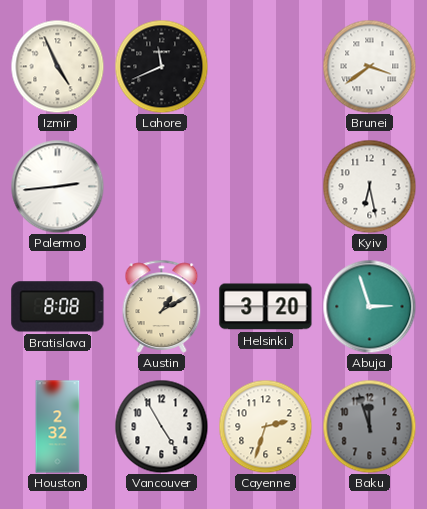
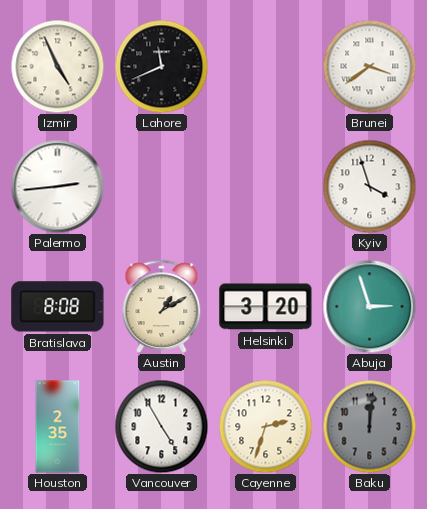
Kyiv: 6:28 -> 3:57
Houston: 2:32 -> 2:35
Baku: 11:57 -> 12:01
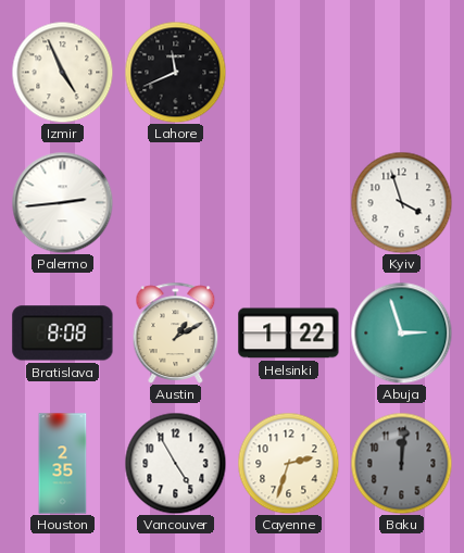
Brunei: 3:39 -> none
Helsinki: 3:20 -> 1:22
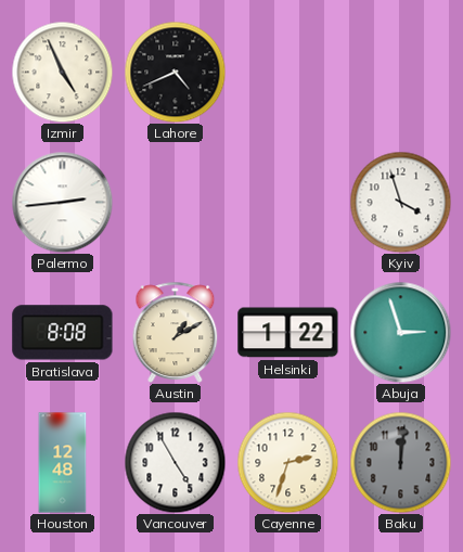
Lahore: 11:41 -> 4:41
Houston: 2:35 -> 12:48
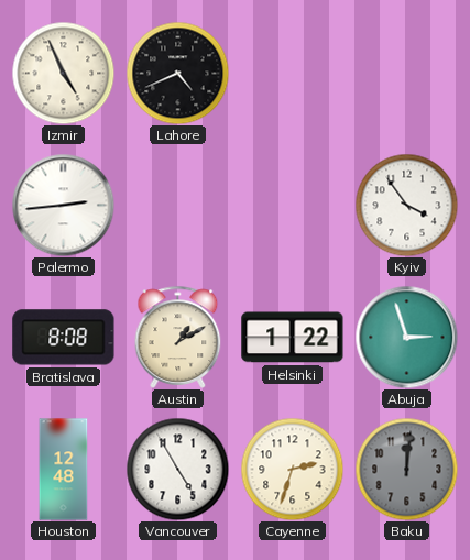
Kyiv: 3:57 -> 3:54
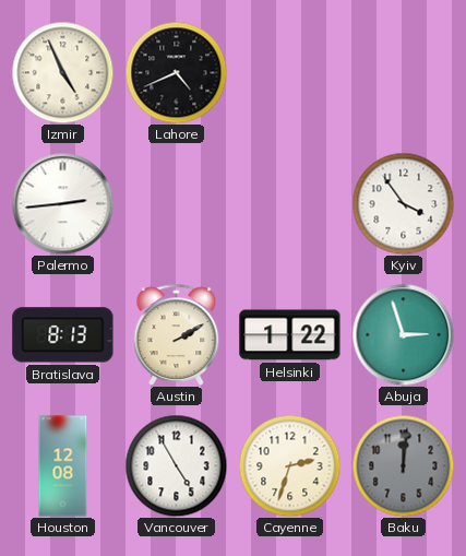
Bratislava: 8:08 -> 8:13
Austin: 1:10 -> 2:10
Houston: 12:48 -> 12:08
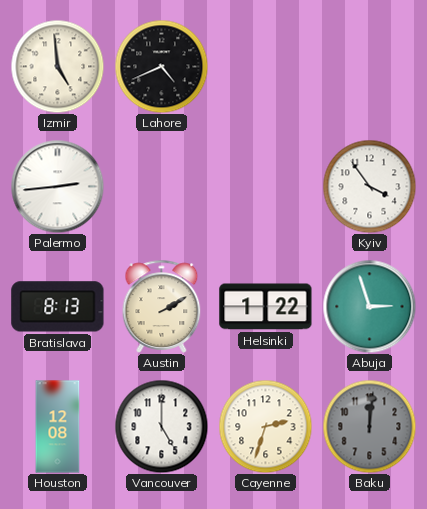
Izmir: 4:56 -> 4:59
Vancouver: 4:55 -> 5:00
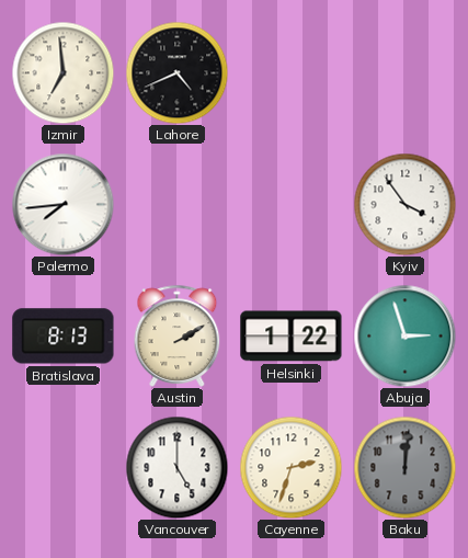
Izmir: 4:59 -> 6:59
Palermo: 2:44 -> 7:44
Houston: 12:08 -> none
